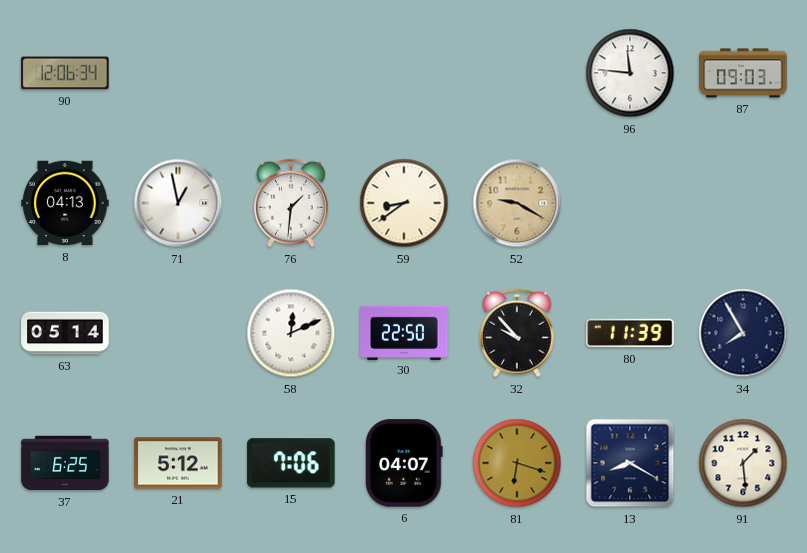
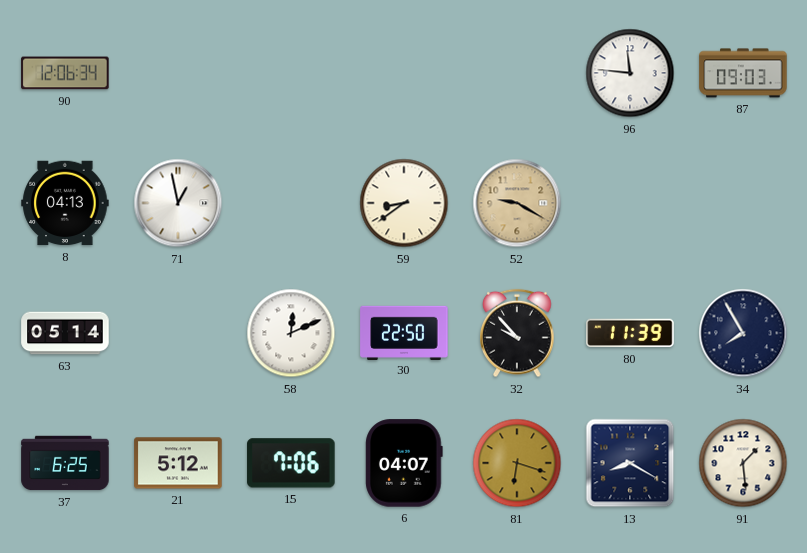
76: 1:31 -> none
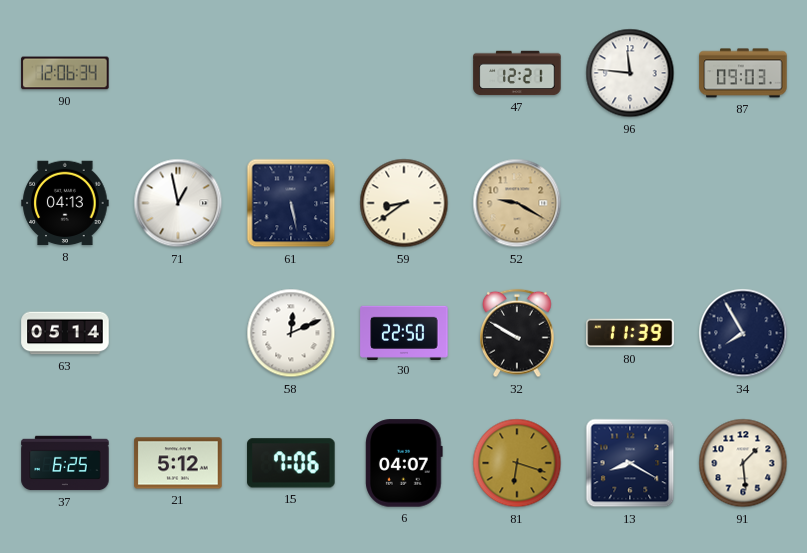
47: none -> 12:21
61: none -> 5:28
32: 9:53 -> 9:50
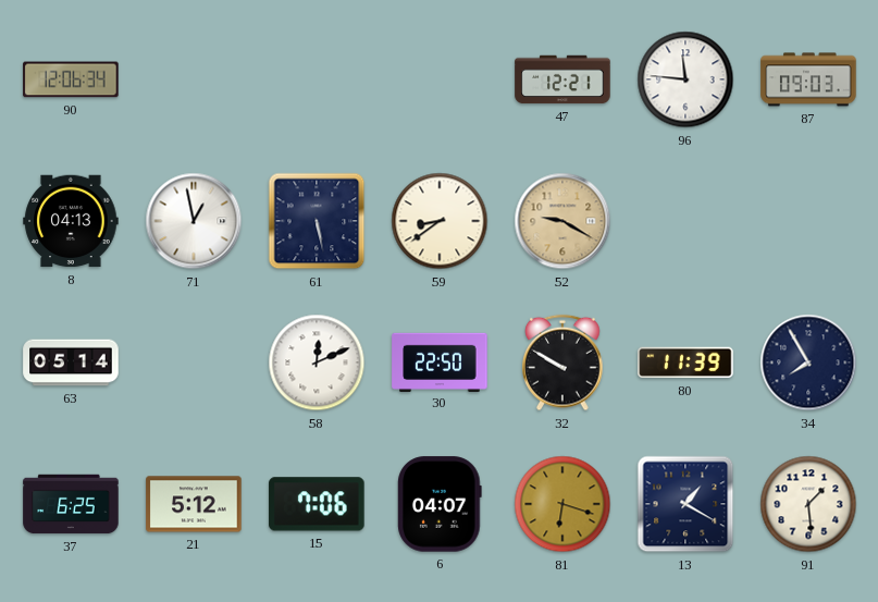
13: 8:20 -> 1:20
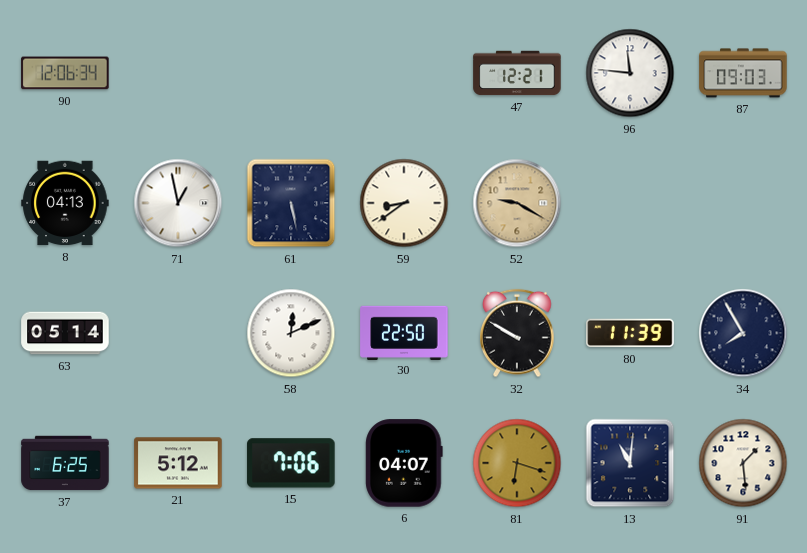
13: 1:20 -> 11:01
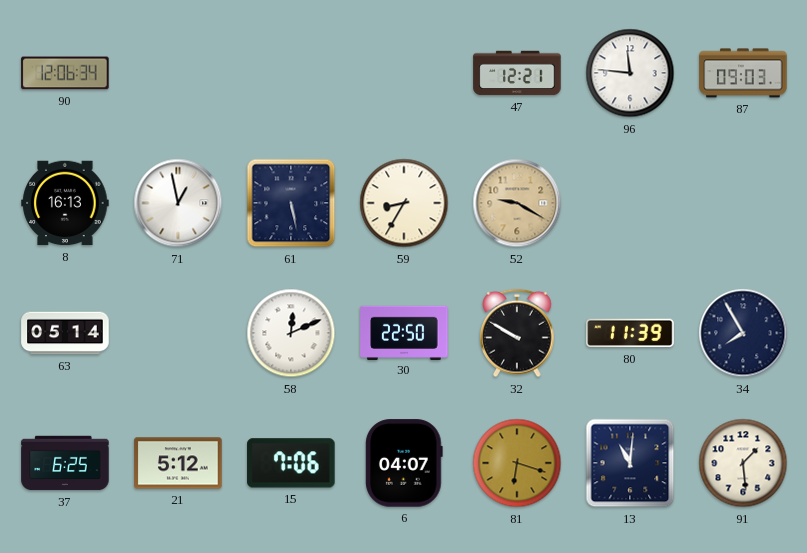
8: 04:13 -> 16:13
59: 8:39 -> 8:35
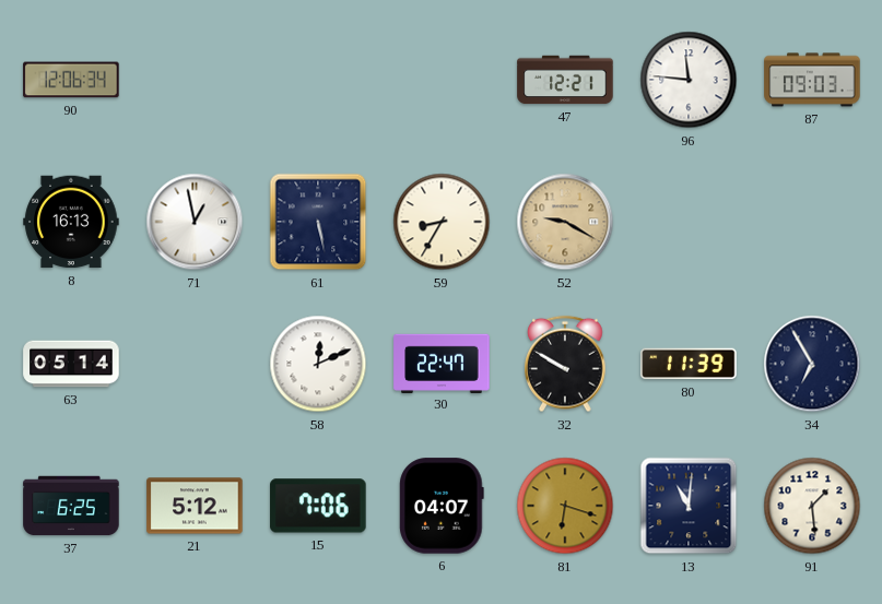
30: 22:50 -> 22:47
34: 7:55 -> 6:55
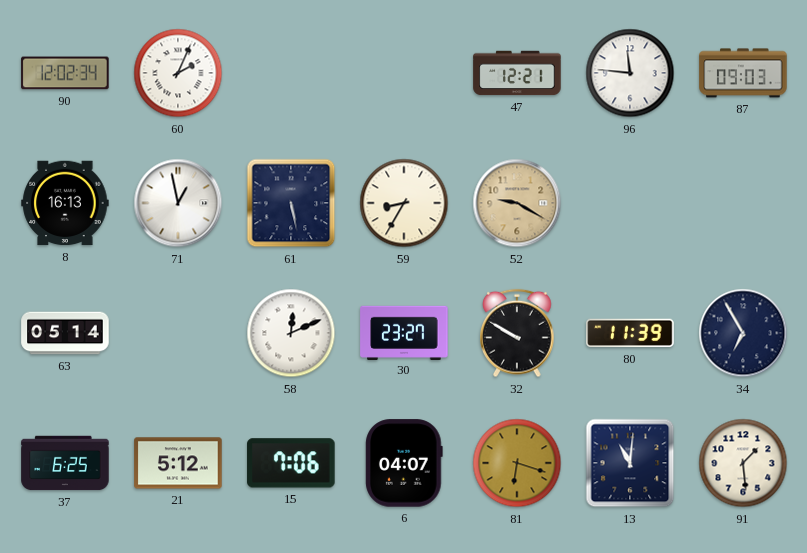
90: 12:06 -> 12:02
60: none -> 2:04
30: 22:47 -> 23:27
